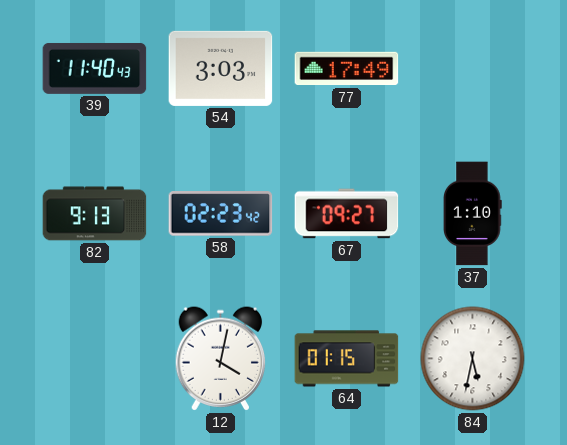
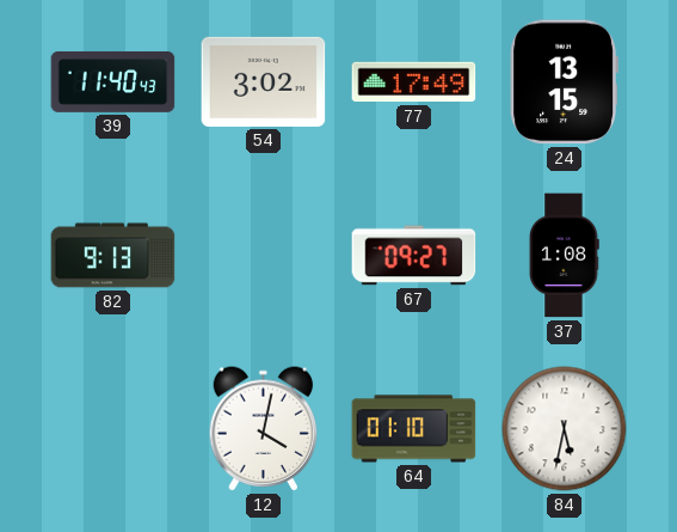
54: 3:03 -> 3:02
24: none -> 13:15
58: 02:23 -> none
37: 1:10 -> 1:08
64: 01:15 -> 01:10
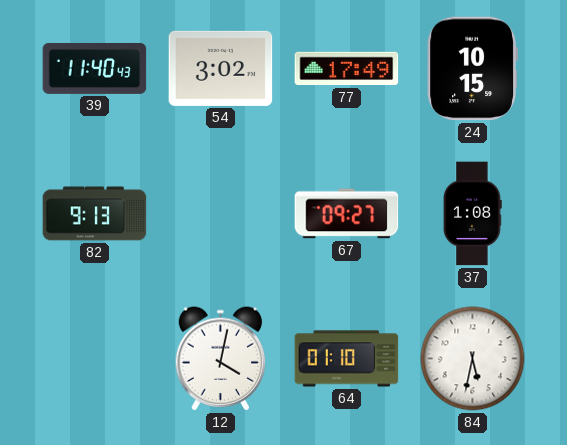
24: 13:15 -> 10:15
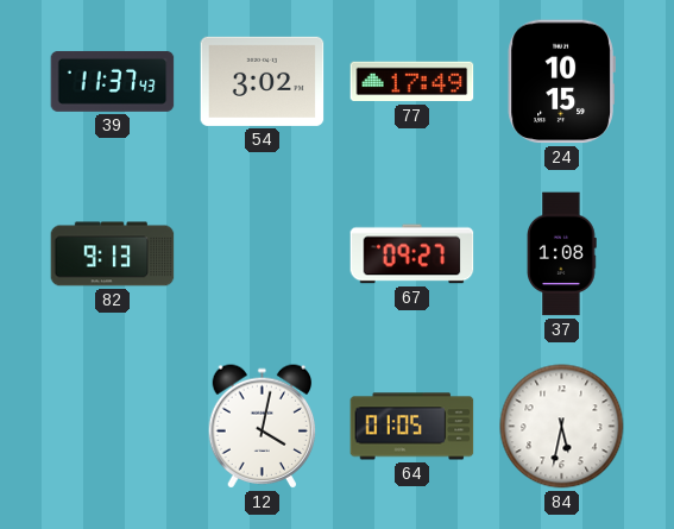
39: 11:40 -> 11:37
64: 01:10 -> 01:05
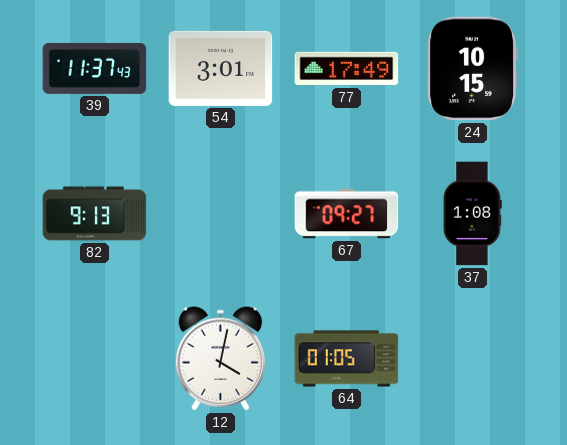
54: 3:02 -> 3:01
84: 5:32 -> none
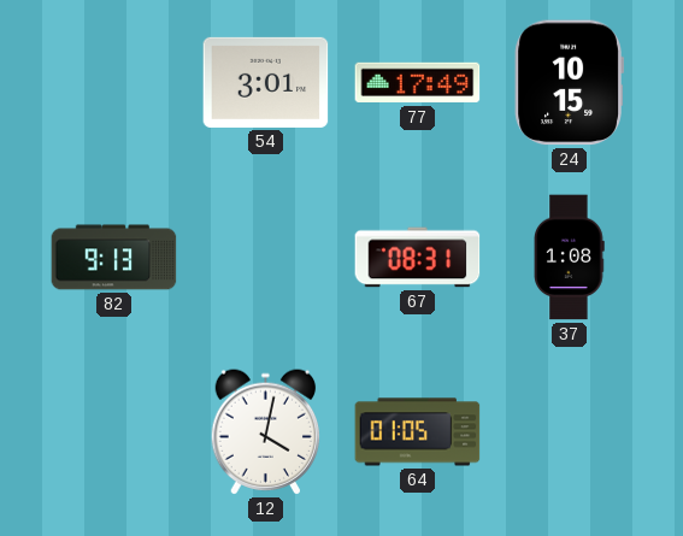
39: 11:37 -> none
67: 09:27 -> 08:31
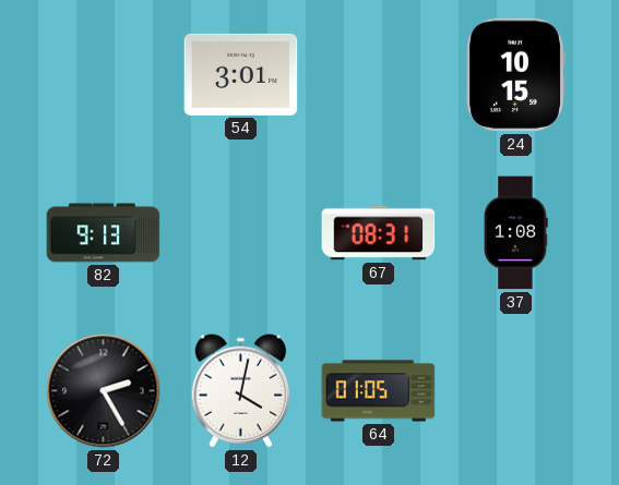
77: 17:49 -> none
72: none -> 2:25
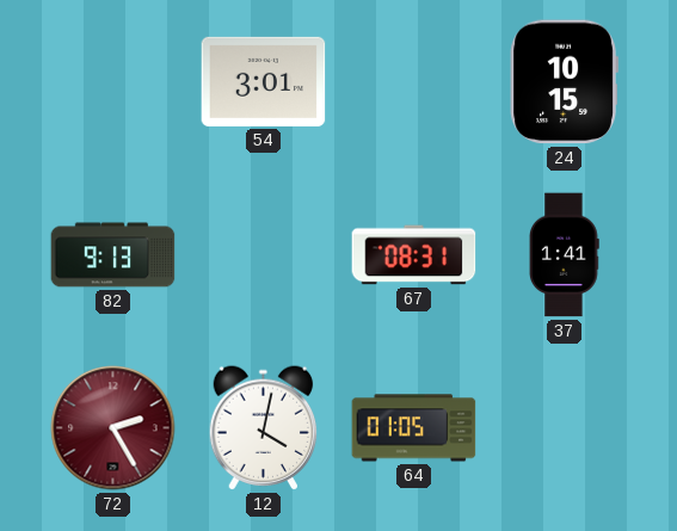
37: 1:08 -> 1:41
72 dial: black -> burgundy
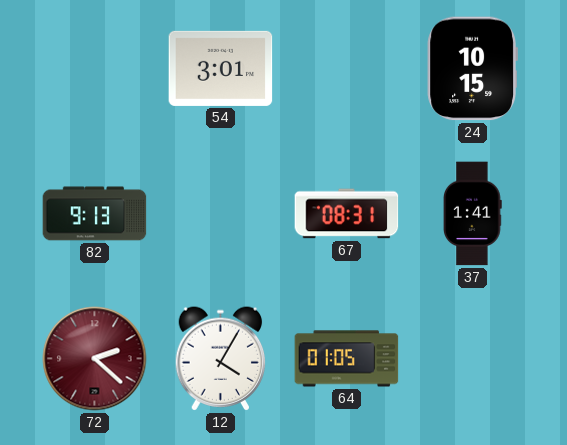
72: 2:25 -> 2:22
12: 4:02 -> 4:05
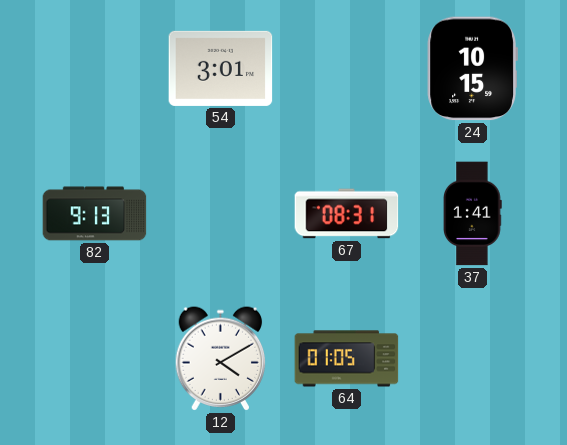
72: 2:22 -> none
12: 4:05 -> 4:10
